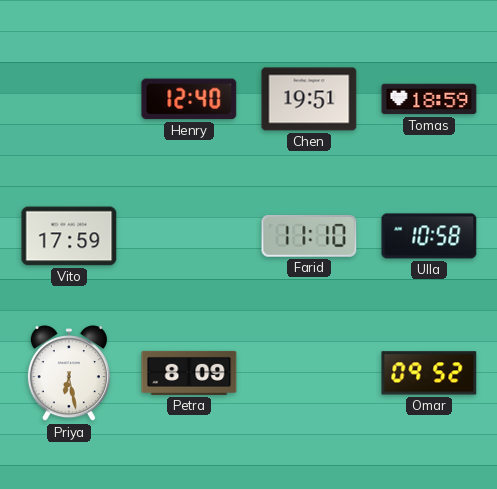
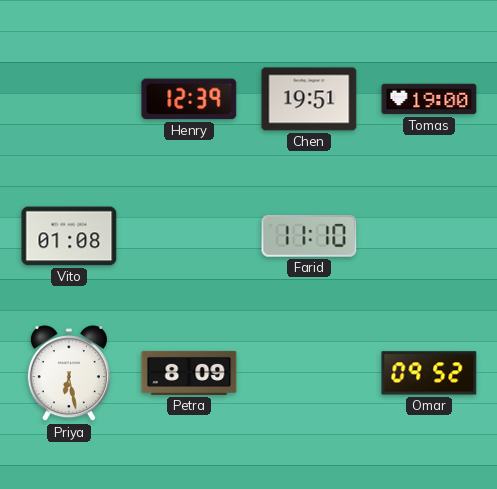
Henry: 12:40 -> 12:39
Tomas: 18:59 -> 19:00
Vito: 17:59 -> 01:08
Ulla: 10:58 -> none
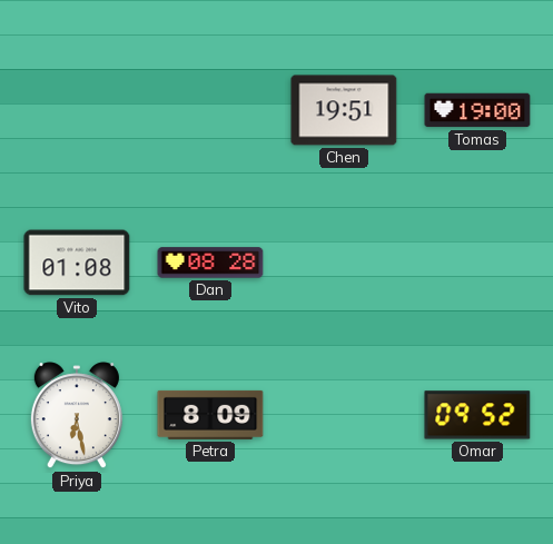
Henry: 12:39 -> none
Dan: none -> 08:28
Farid: 11:10 -> none
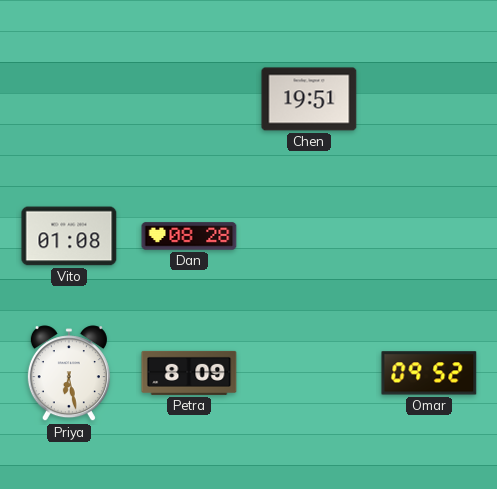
Tomas: 19:00 -> none
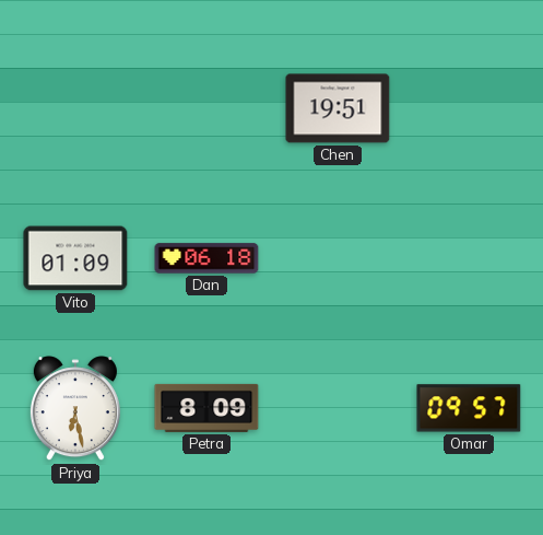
Vito: 01:08 -> 01:09
Dan: 08:28 -> 06:18
Omar: 09:52 -> 09:57
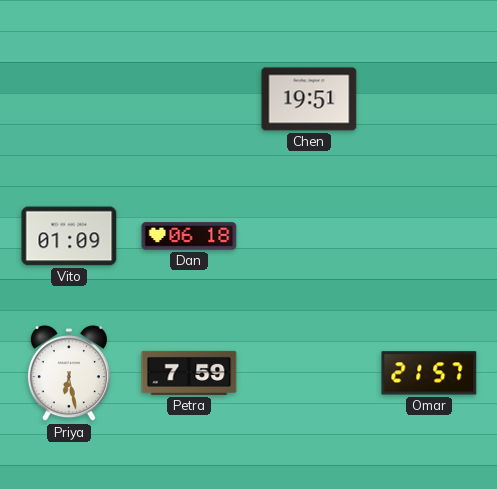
Petra: 8:09 -> 7:59
Omar: 09:57 -> 21:57
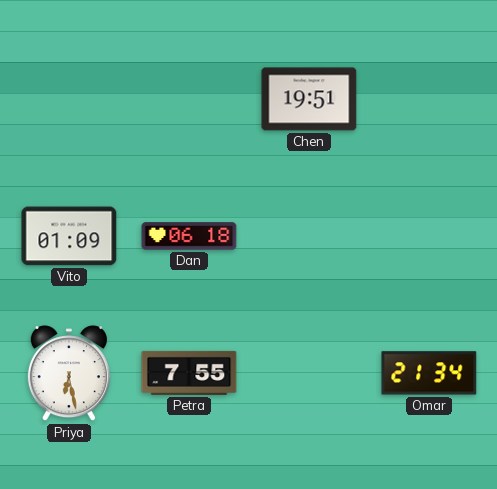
Petra: 7:59 -> 7:55
Omar: 21:57 -> 21:34
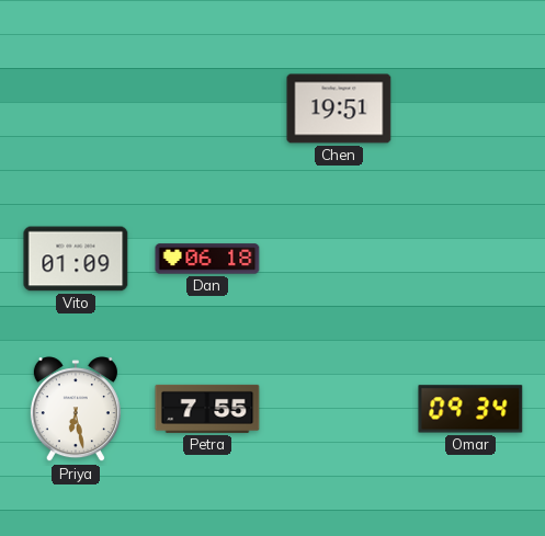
Omar: 21:34 -> 09:34
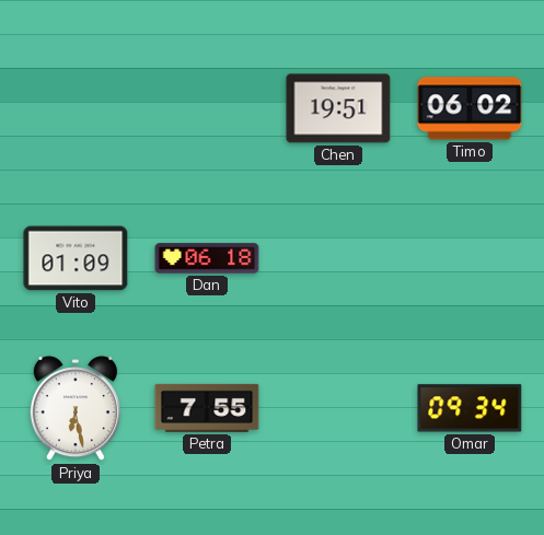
Timo: none -> 06:02
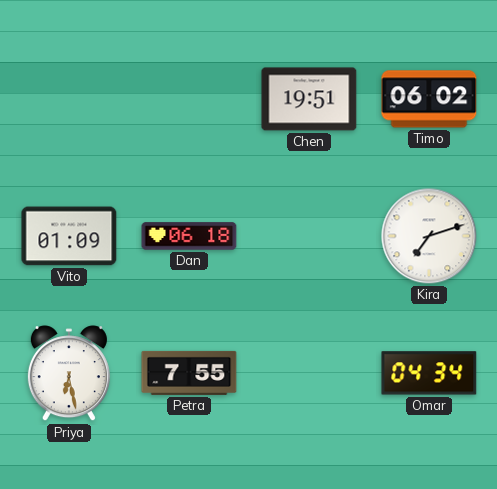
Kira: none -> 7:12
Omar: 09:34 -> 04:34
